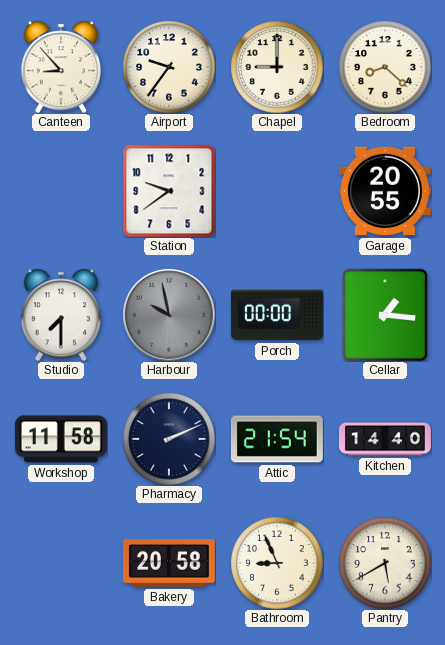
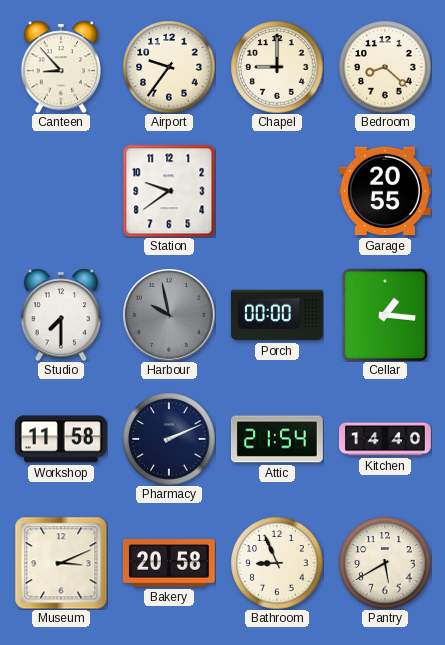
Museum: none -> 3:11
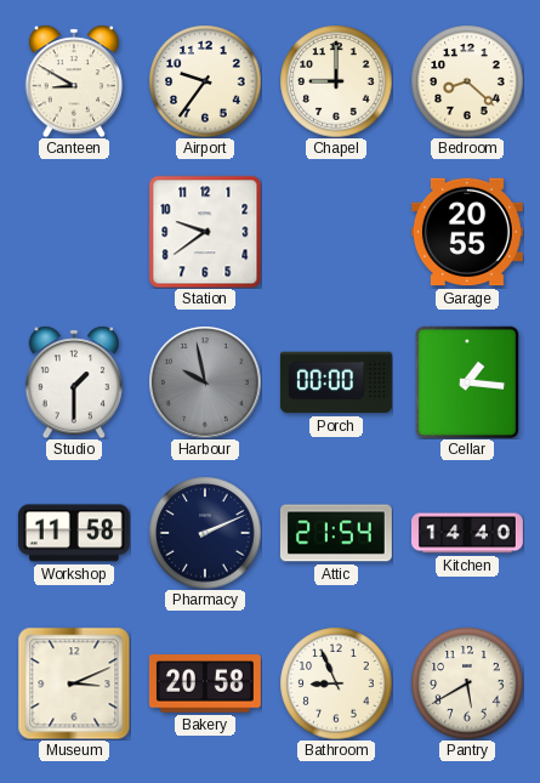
Canteen: 8:53 -> 8:50
Studio: 7:30 -> 1:30
